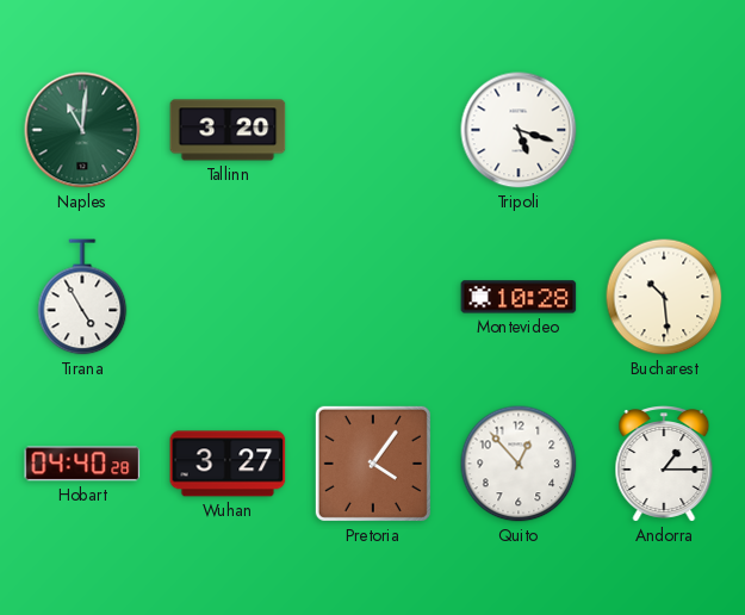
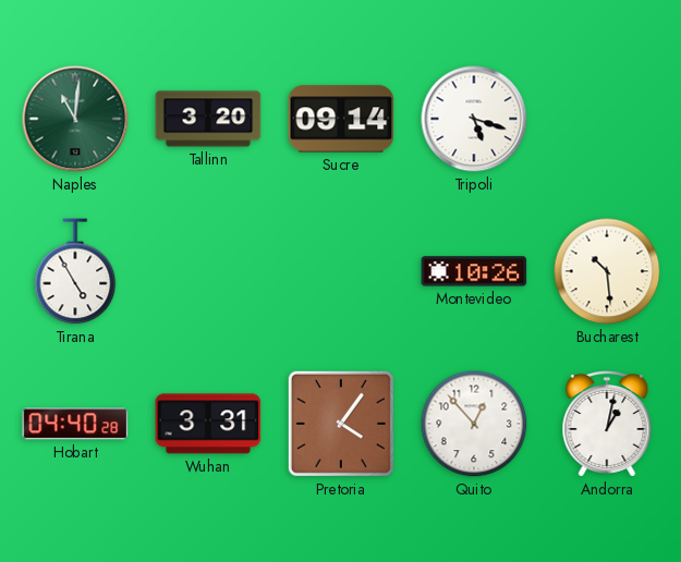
Sucre: none -> 09:14
Montevideo: 10:28 -> 10:26
Wuhan: 3:27 -> 3:31
Andorra: 1:15 -> 1:02
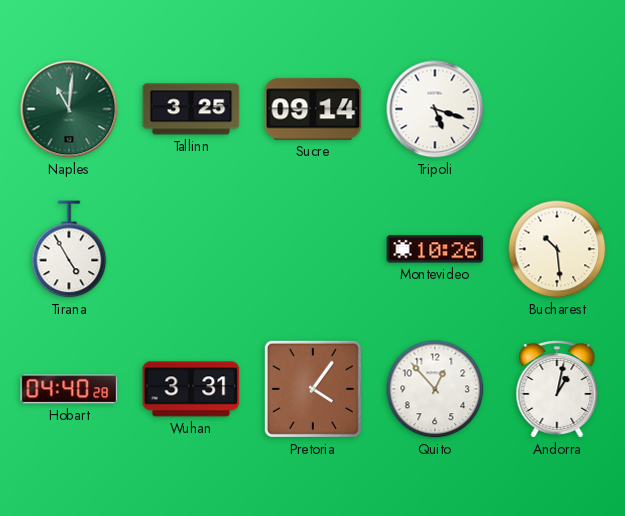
Tallinn: 3:20 -> 3:25
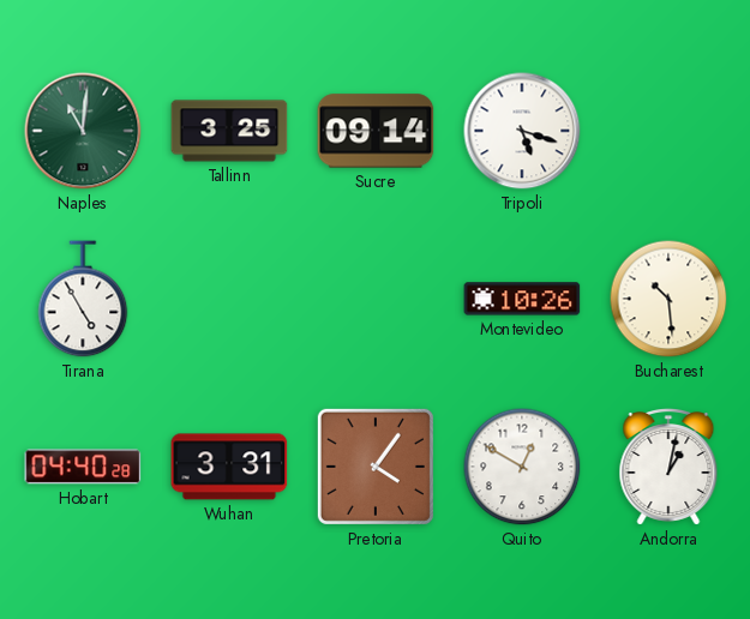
Quito: 12:53 -> 12:50
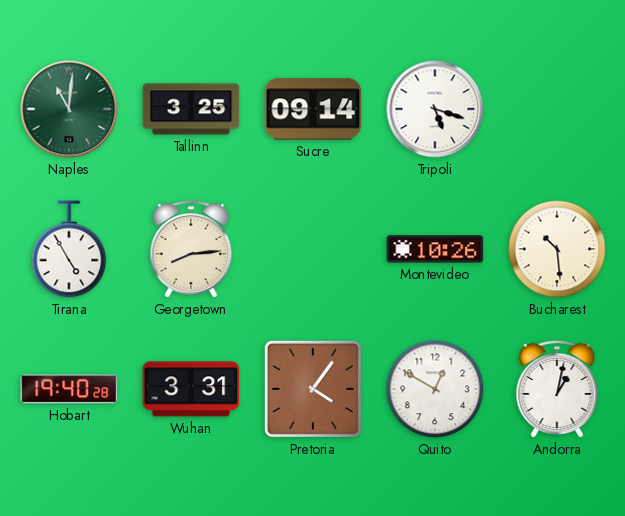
Georgetown: none -> 8:14
Hobart: 04:40 -> 19:40
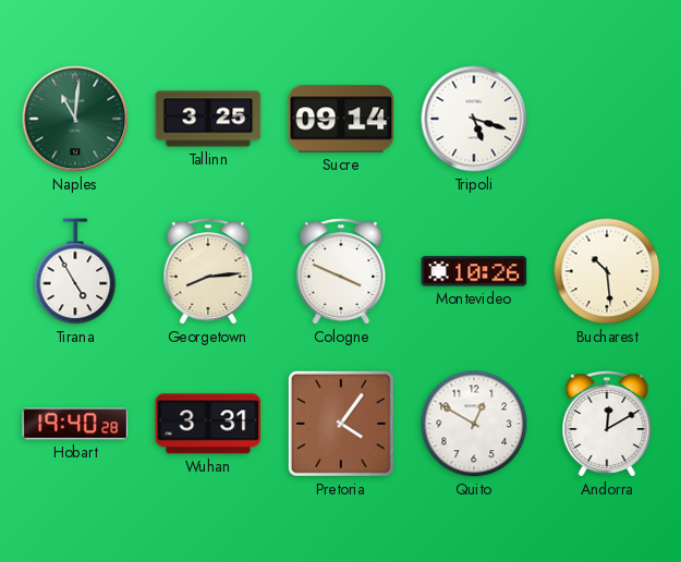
Cologne: none -> 3:49
Andorra: 1:02 -> 12:10
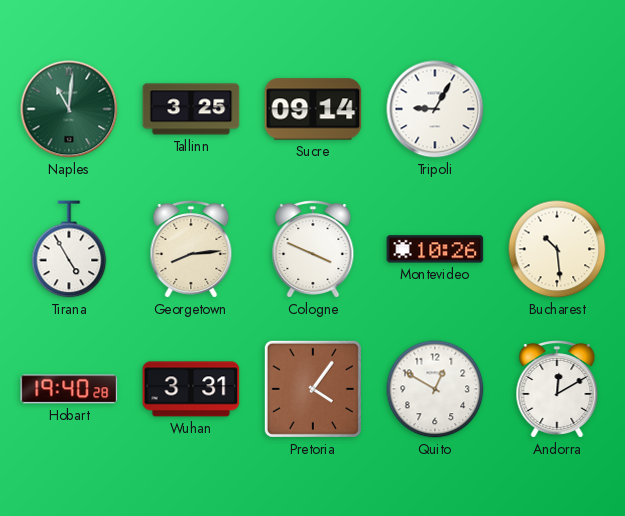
Tripoli: 5:18 -> 9:05
